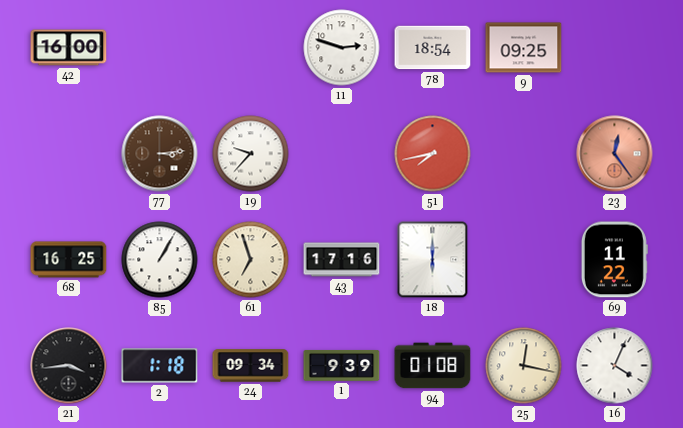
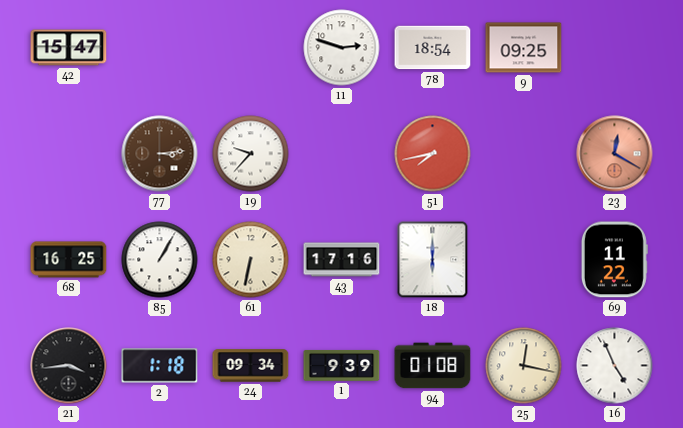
42: 16:00 -> 15:47
23: 12:24 -> 12:20
61: 6:57 -> 6:32
16: 4:04 -> 4:56
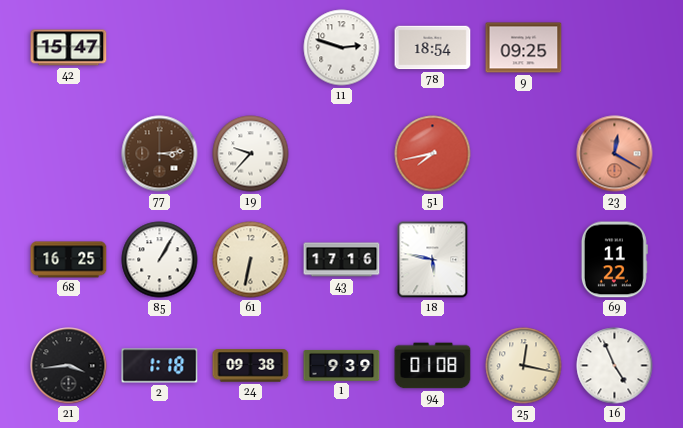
18: 6:00 -> 5:47
24: 09:34 -> 09:38
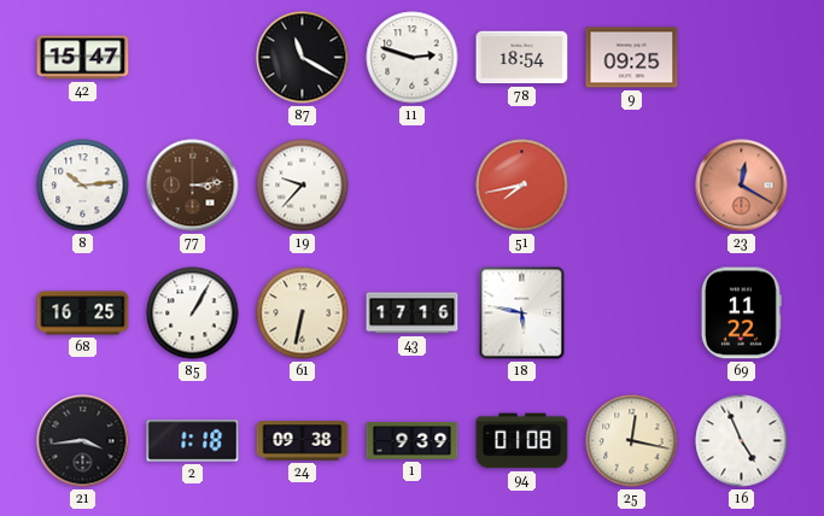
87: none -> 11:20
8: none -> 10:14
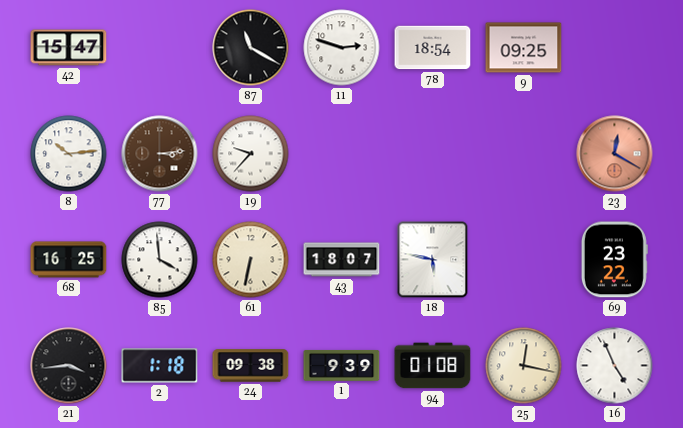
51: 7:43 -> none
85: 1:05 -> 3:59
43: 17:16 -> 18:07
69: 11:22 -> 23:22
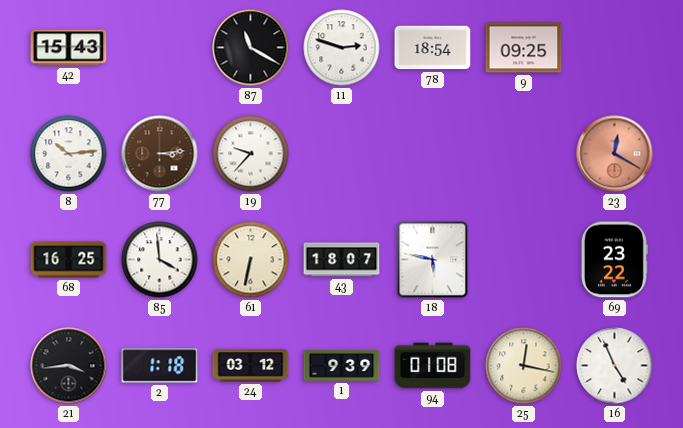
42: 15:47 -> 15:43
24: 09:38 -> 03:12
